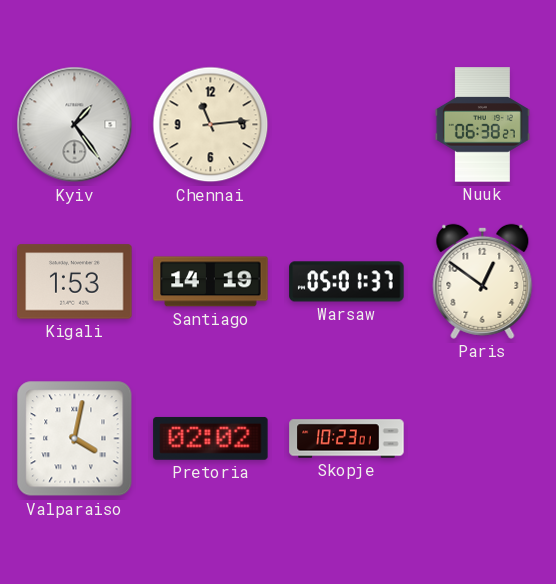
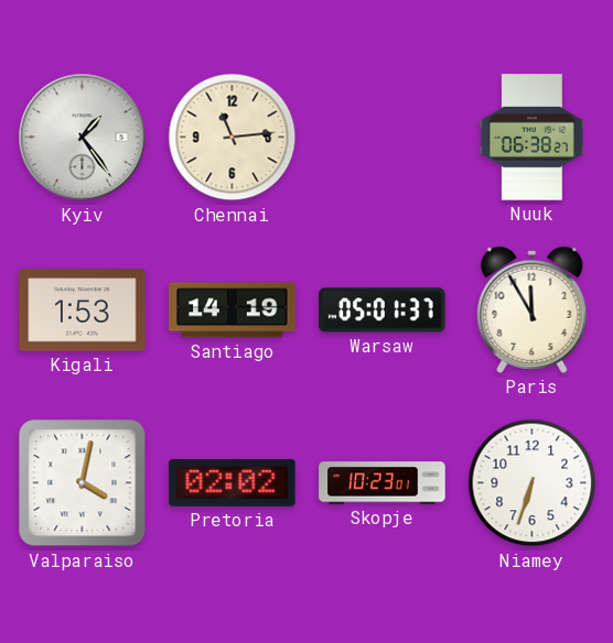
Paris: 12:51 -> 11:55
Niamey: none -> 6:33
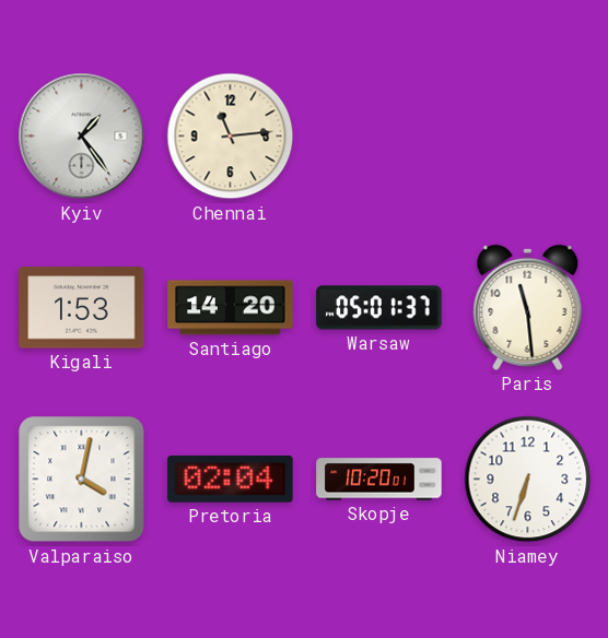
Nuuk: 06:38 -> none
Santiago: 14:19 -> 14:20
Paris: 11:55 -> 11:29
Pretoria: 02:02 -> 02:04
Skopje: 10:23 -> 10:20
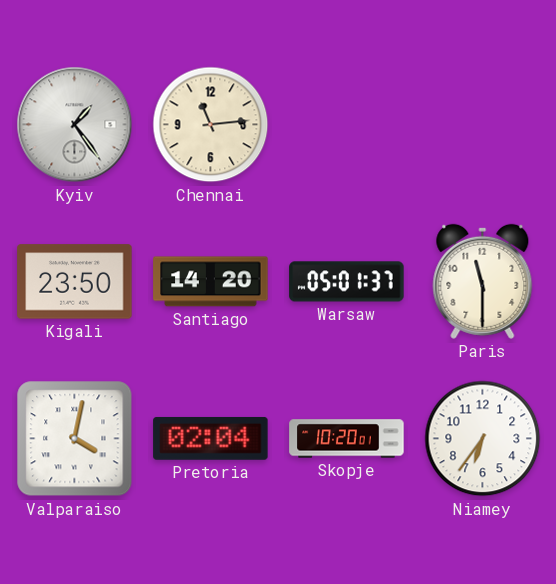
Kigali: 1:53 -> 23:50
Paris: 11:29 -> 11:30
Niamey: 6:33 -> 6:36
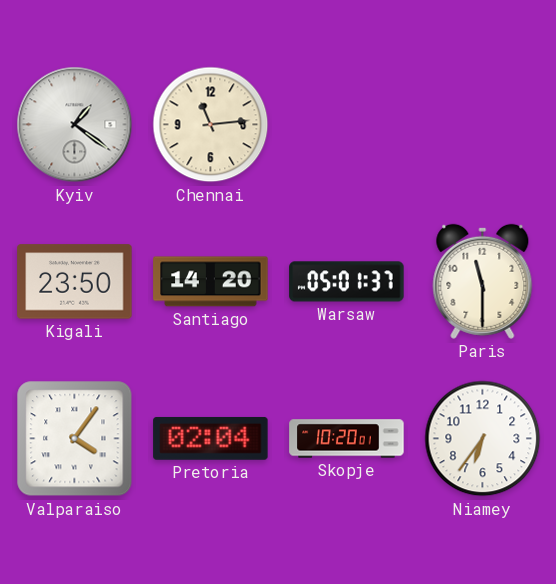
Kyiv: 1:24 -> 1:21
Valparaiso: 4:02 -> 4:06
